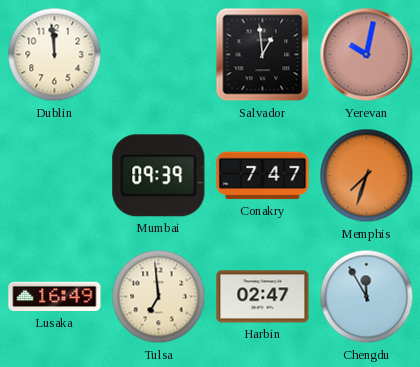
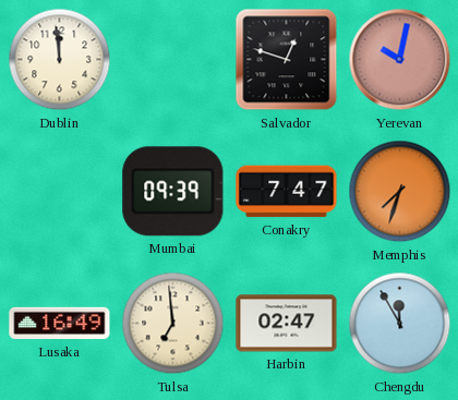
Salvador: 12:59 -> 12:48
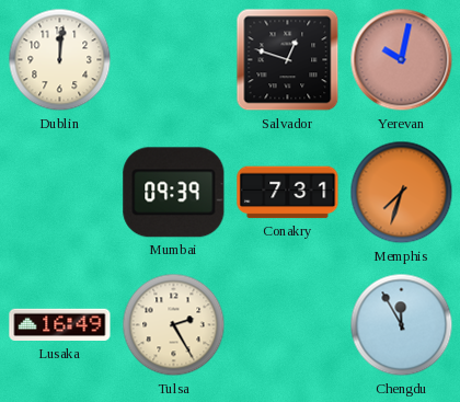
Dublin: 11:59 -> 12:01
Conakry: 7:47 -> 7:31
Tulsa: 6:59 -> 2:25
Harbin: 02:47 -> none
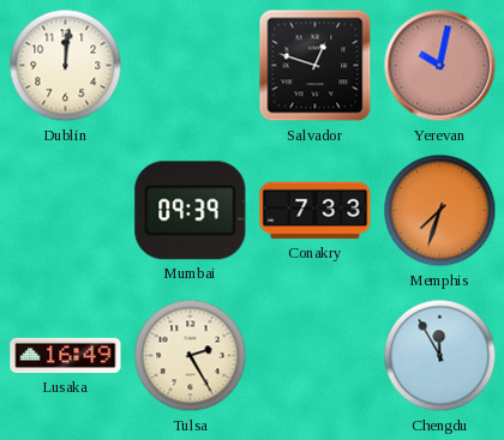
Conakry: 7:31 -> 7:33
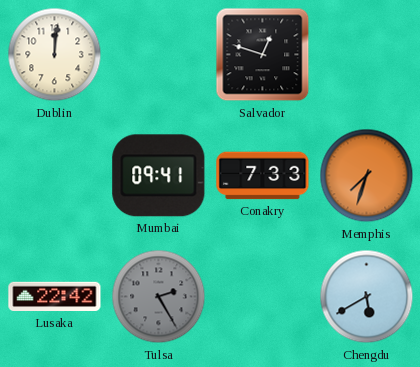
Yerevan: 10:02 -> none
Mumbai: 09:39 -> 09:41
Lusaka: 16:49 -> 22:42
Tulsa dial: cream -> grey
Chengdu: 11:55 -> 5:40
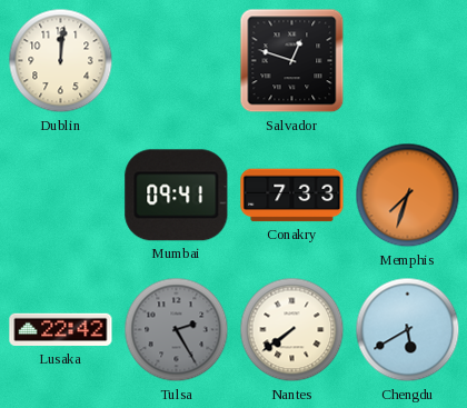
Nantes: none -> 7:39
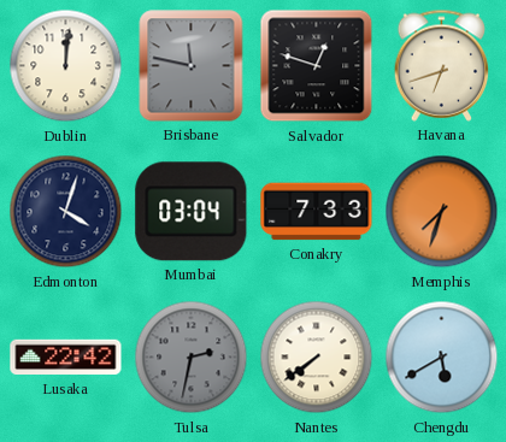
Brisbane: none -> 11:47
Havana: none -> 6:42
Edmonton: none -> 4:03
Mumbai: 09:41 -> 03:04
Tulsa: 2:25 -> 2:32
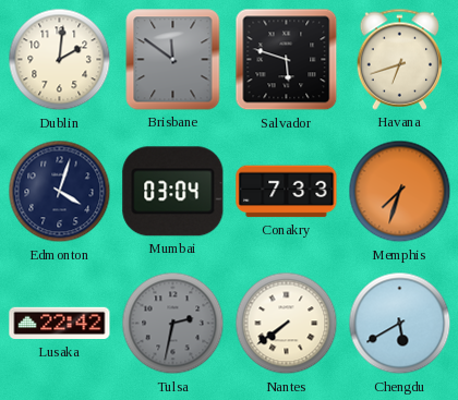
Dublin: 12:01 -> 2:01
Brisbane: 11:47 -> 11:51
Salvador: 12:48 -> 5:48
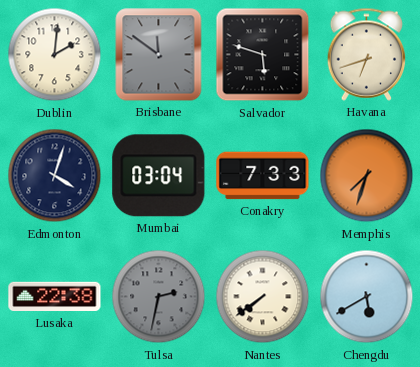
Lusaka: 22:42 -> 22:38
